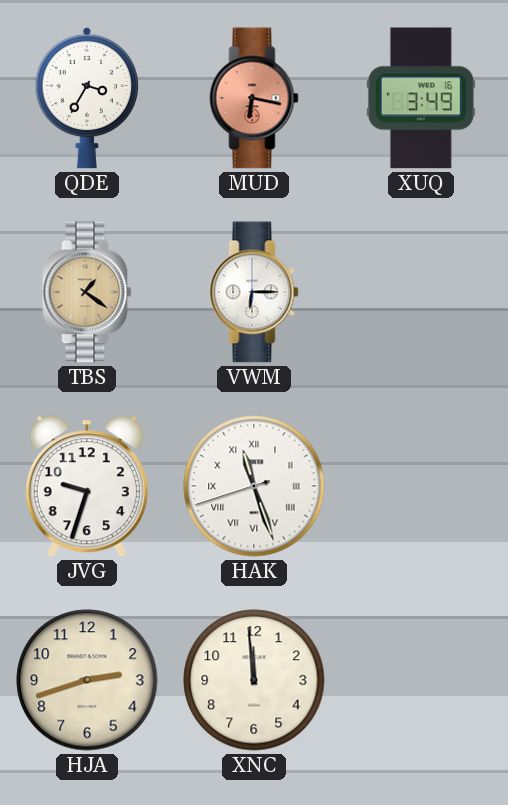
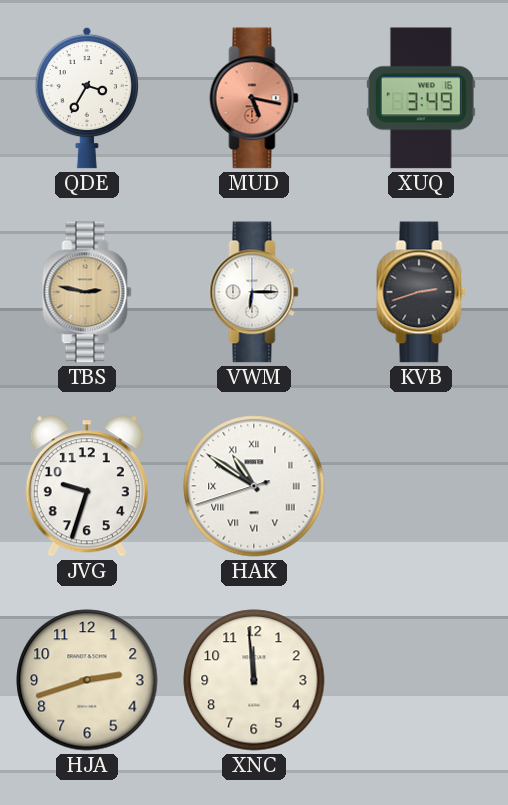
MUD: 6:17 -> 5:17
TBS: 1:21 -> 2:47
KVB: none -> 2:42
HAK: 11:26 -> 10:50
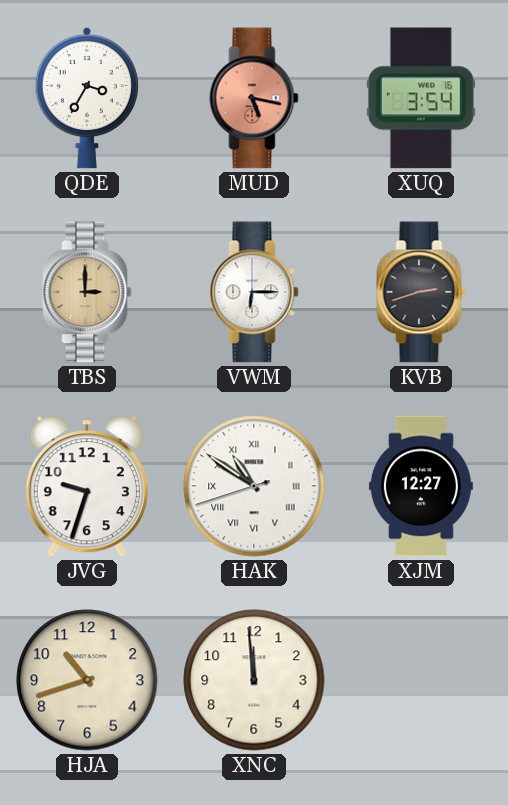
XUQ: 3:49 -> 3:54
TBS: 2:47 -> 3:00
XJM: none -> 12:27
HJA: 2:42 -> 10:42
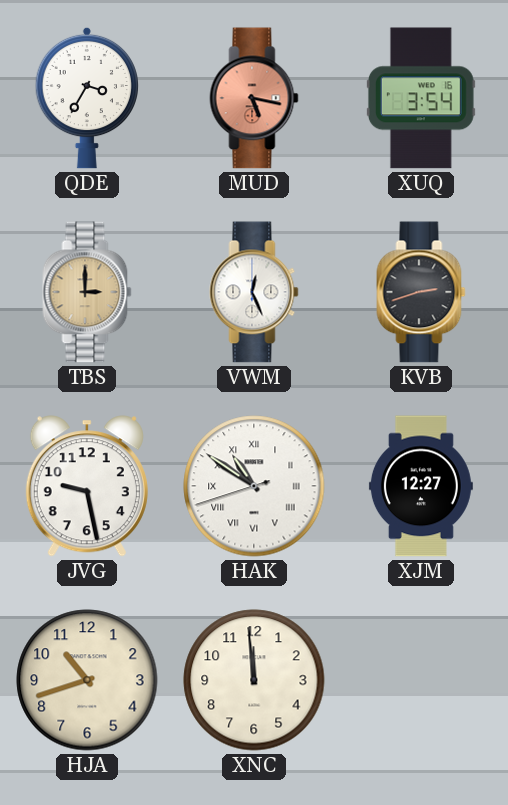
VWM: 6:15 -> 12:26
JVG: 9:33 -> 9:28
